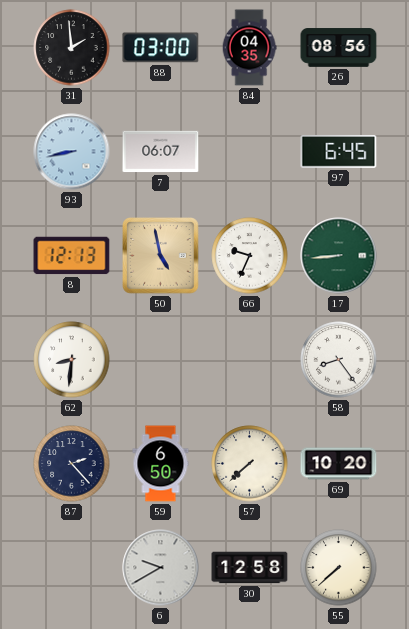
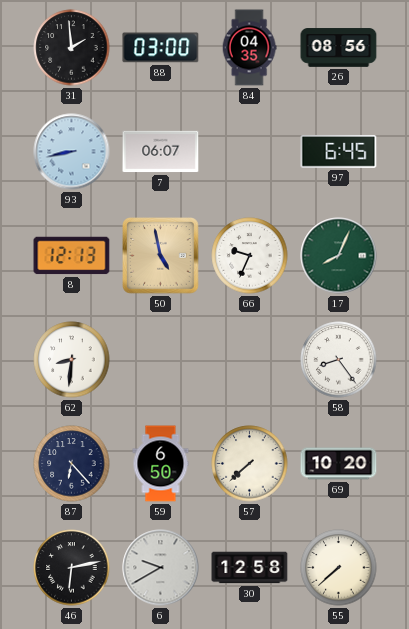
17: 8:44 -> 8:04
87: 2:23 -> 6:23
46: none -> 6:13
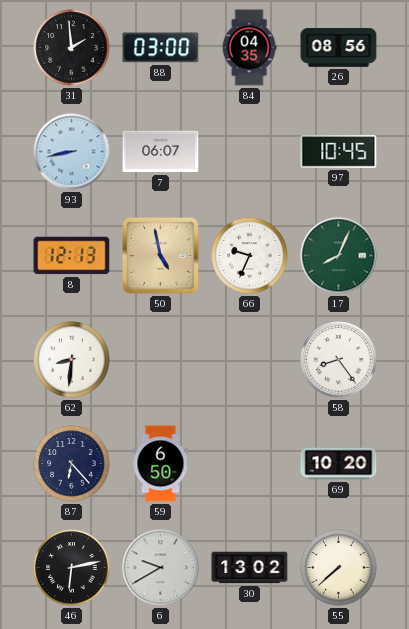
97: 6:45 -> 10:45
57: 7:38 -> none
30: 12:58 -> 13:02
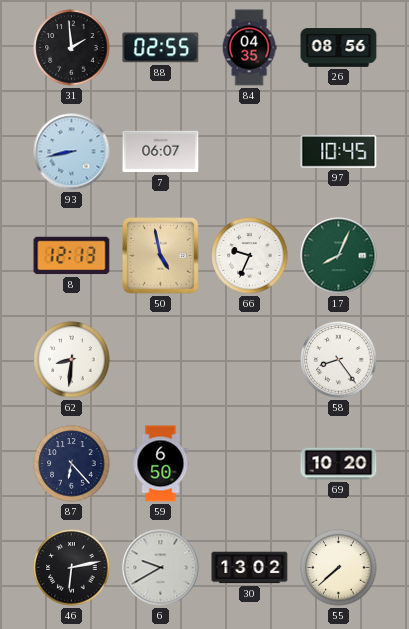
88: 03:00 -> 02:55
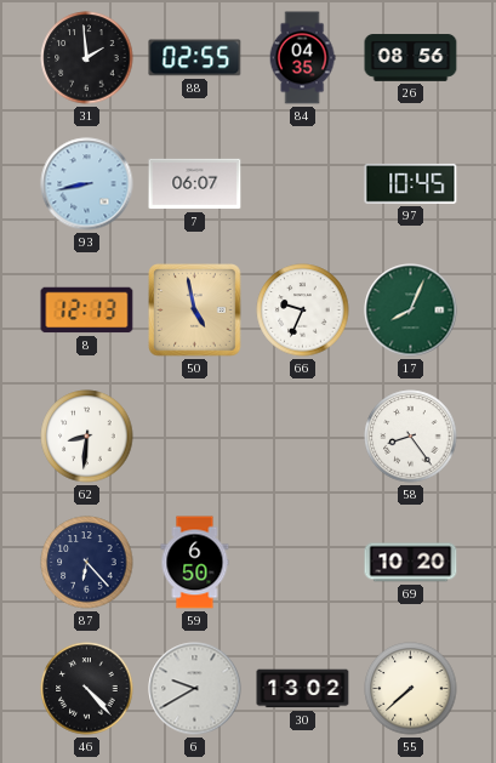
46: 6:13 -> 4:23
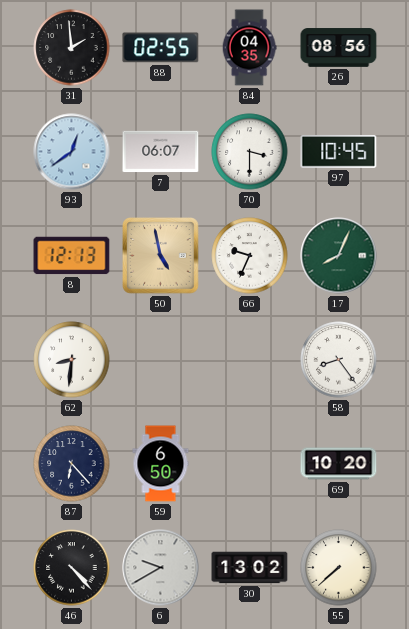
93: 8:43 -> 12:39
70: none -> 3:30
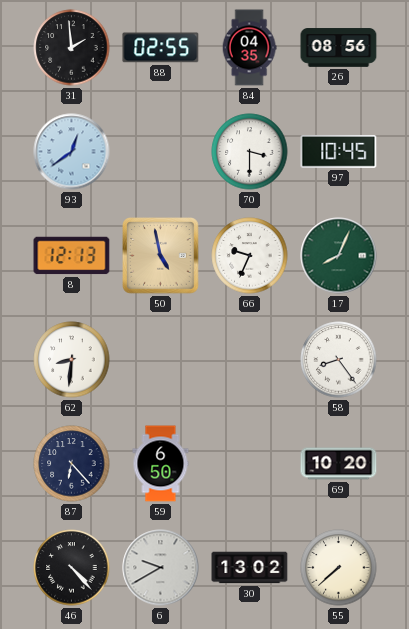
7: 06:07 -> none
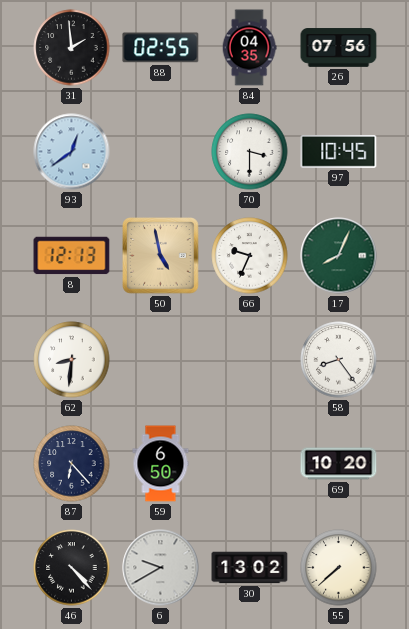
26: 08:56 -> 07:56
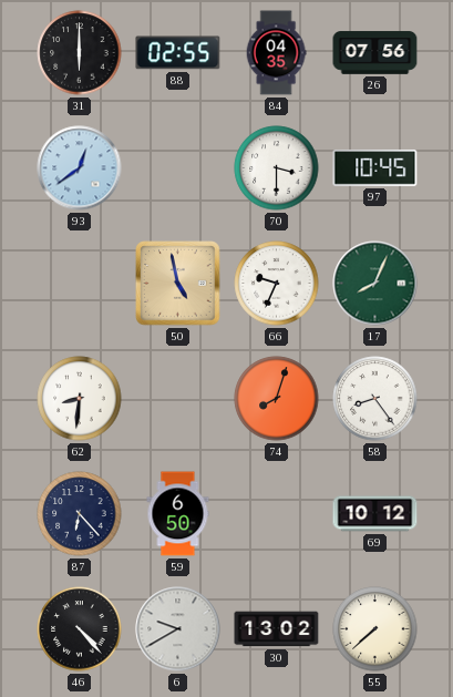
31: 1:59 -> 6:00
8: 12:13 -> none
74: none -> 8:03
69: 10:20 -> 10:12
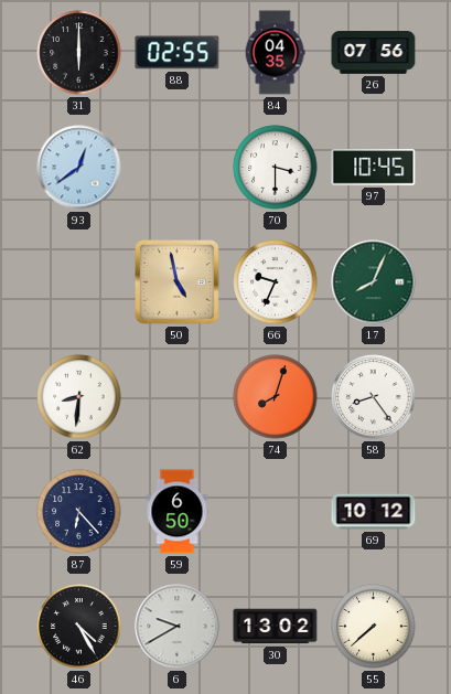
46: 4:23 -> 4:25
